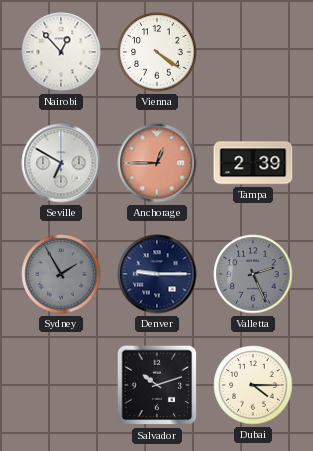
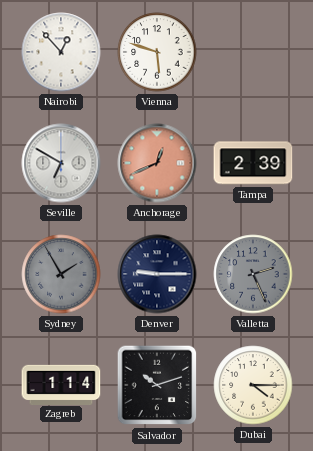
Vienna: 4:21 -> 5:48
Anchorage: 12:45 -> 12:41
Zagreb: none -> 1:14
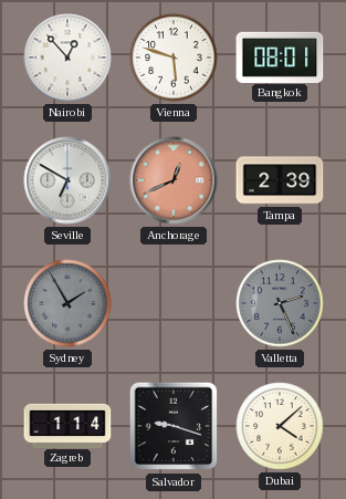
Bangkok: none -> 08:01
Denver: 9:15 -> none
Salvador: 10:12 -> 9:18
Dubai: 4:15 -> 4:08
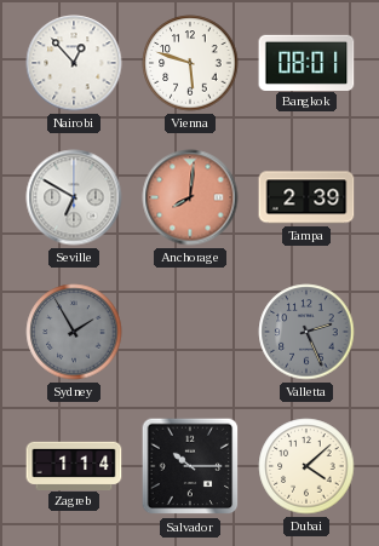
Anchorage: 12:41 -> 8:01
Salvador: 9:18 -> 10:15
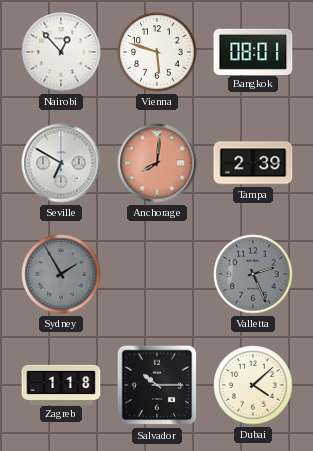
Zagreb: 1:14 -> 1:18
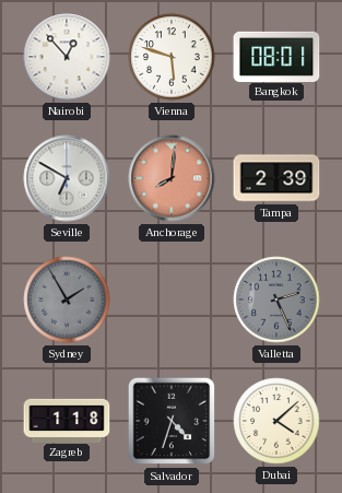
Salvador: 10:15 -> 4:33
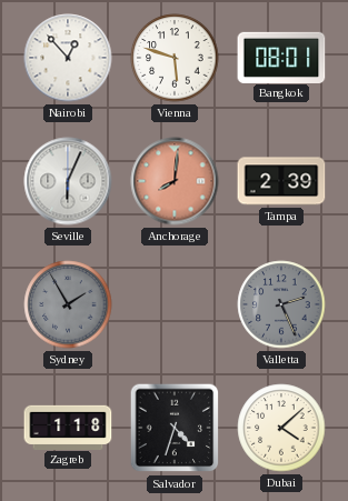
Seville: 6:50 -> 6:04
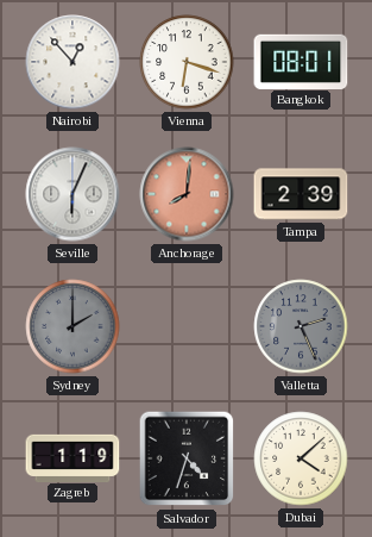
Vienna: 5:48 -> 6:18
Sydney: 1:55 -> 2:00
Zagreb: 1:18 -> 1:19
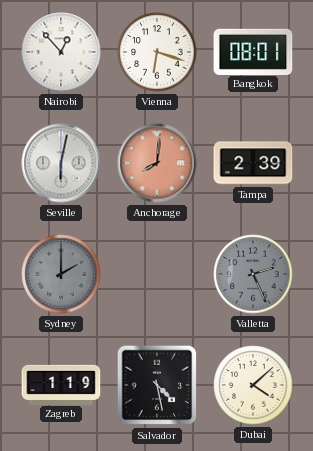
Seville: 6:04 -> 6:02
Salvador: 4:33 -> 4:28
